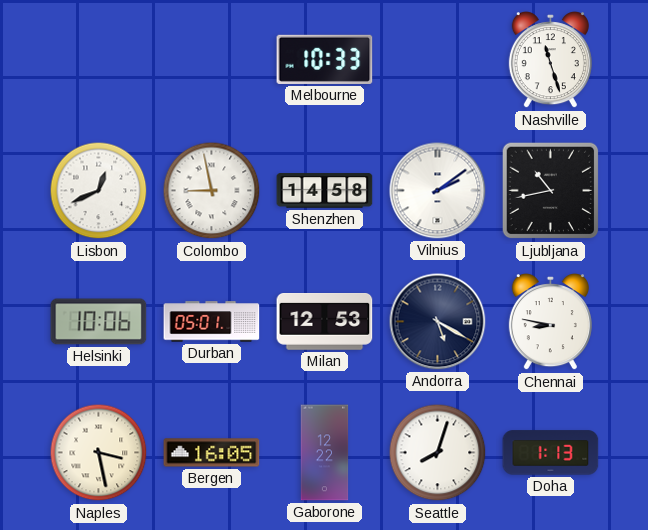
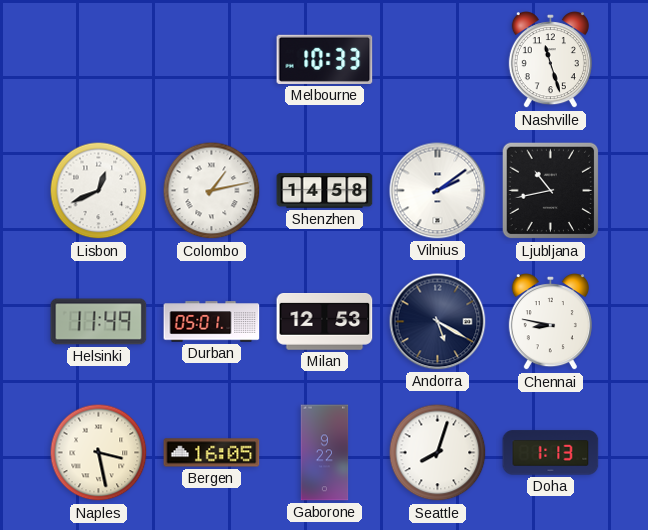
Colombo: 8:58 -> 1:13
Helsinki: 10:06 -> 11:49
Gaborone: 12:22 -> 9:22
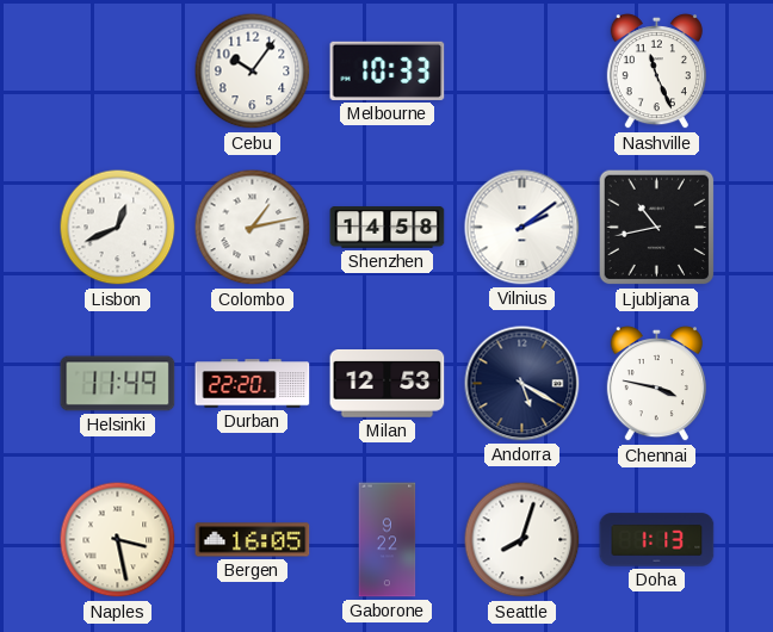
Cebu: none -> 10:06
Nashville: 11:27 -> 11:26
Durban: 05:01 -> 22:20
Chennai: 8:47 -> 3:47
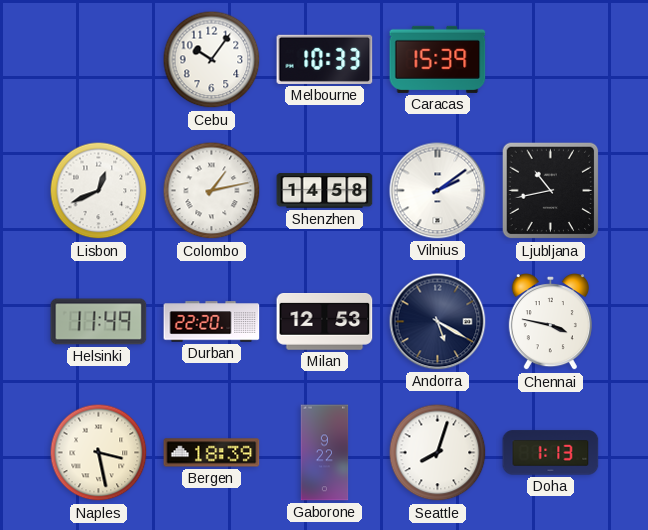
Caracas: none -> 15:39
Nashville: 11:26 -> none
Bergen: 16:05 -> 18:39
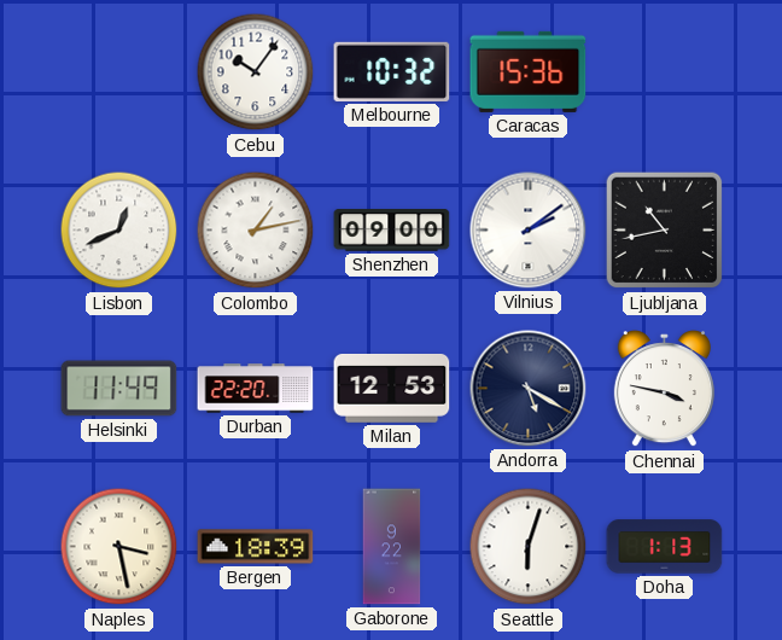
Melbourne: 10:33 -> 10:32
Caracas: 15:39 -> 15:36
Shenzhen: 14:58 -> 09:00
Seattle: 8:03 -> 6:03
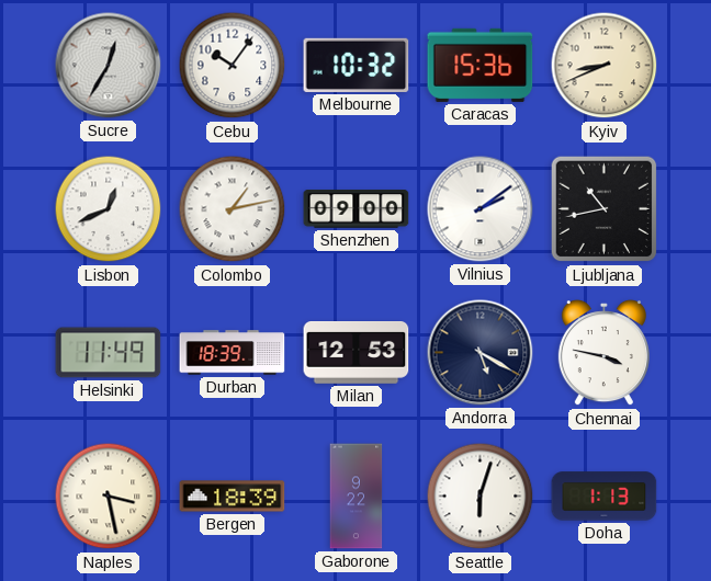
Sucre: none -> 12:35
Kyiv: none -> 8:41
Durban: 22:20 -> 18:39
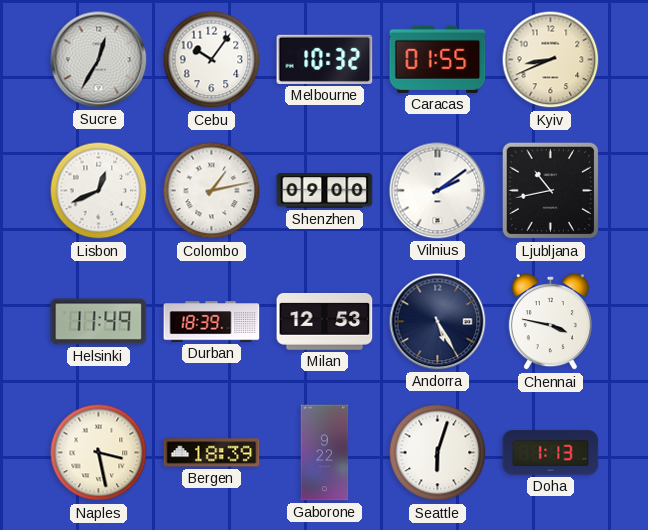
Caracas: 15:36 -> 01:55
Andorra: 5:20 -> 5:25
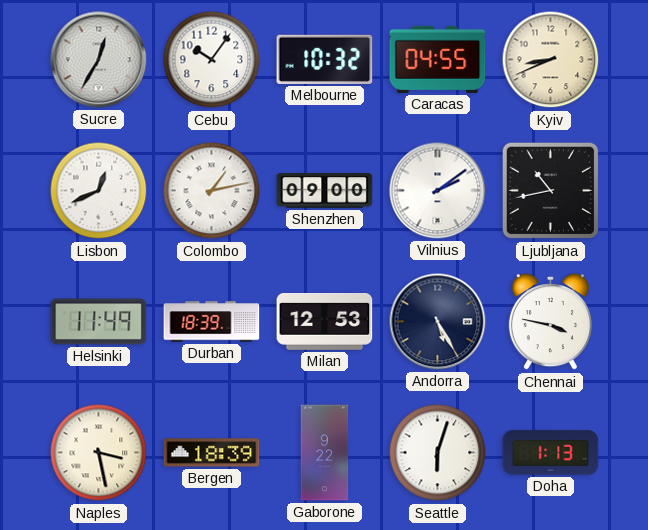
Caracas: 01:55 -> 04:55
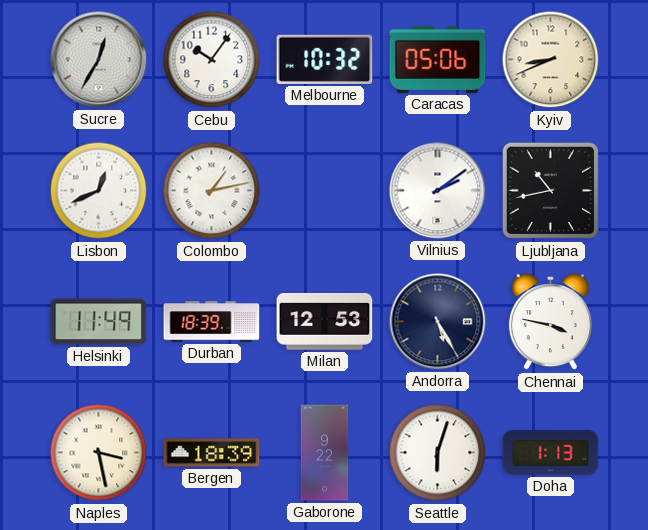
Caracas: 04:55 -> 05:06
Shenzhen: 09:00 -> none
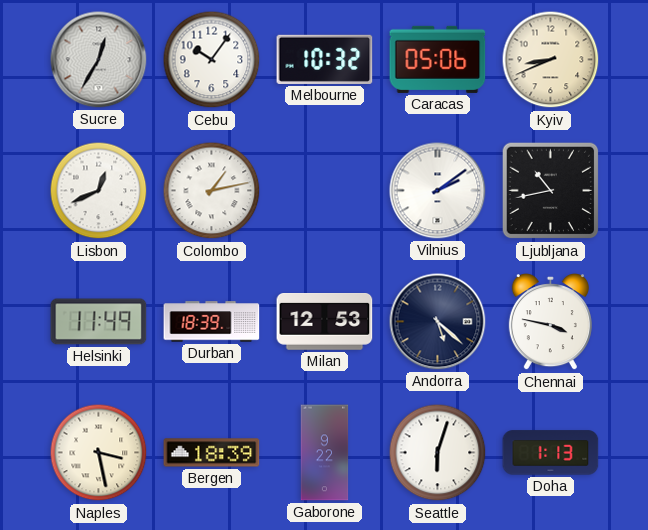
Andorra: 5:25 -> 5:22
